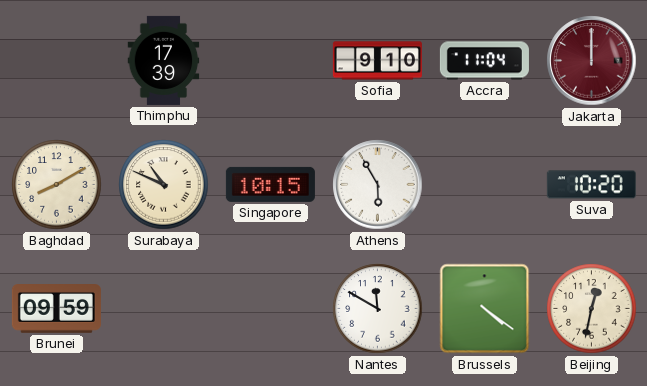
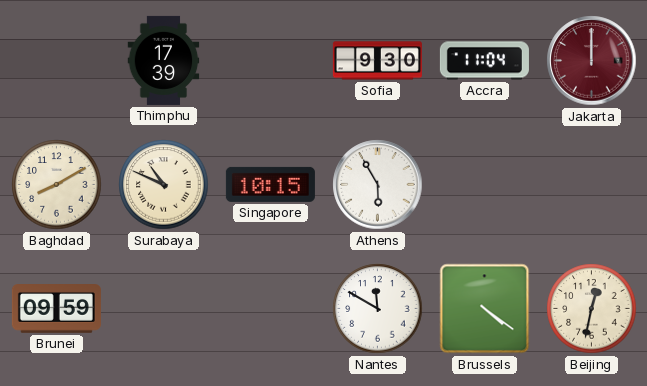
Sofia: 9:10 -> 9:30
Suva: 10:20 -> none
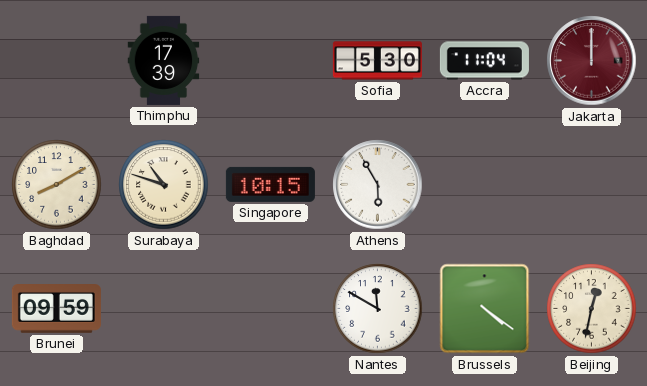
Sofia: 9:30 -> 5:30
Surabaya: 10:49 -> 10:48
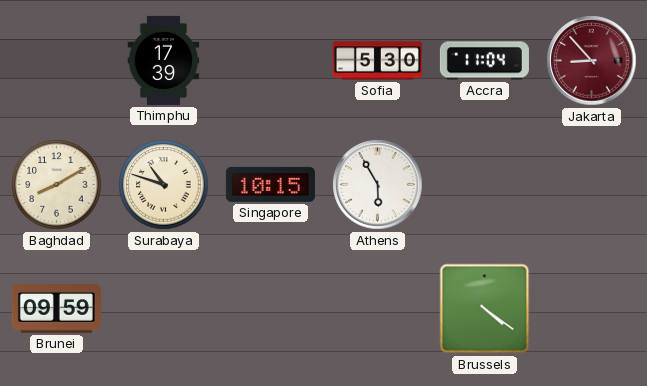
Jakarta: 12:00 -> 8:53
Nantes: 11:50 -> none
Beijing: 12:32 -> none
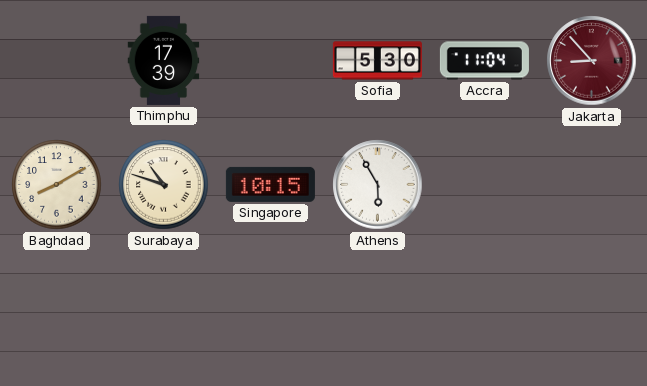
Brunei: 09:59 -> none
Brussels: 4:21 -> none
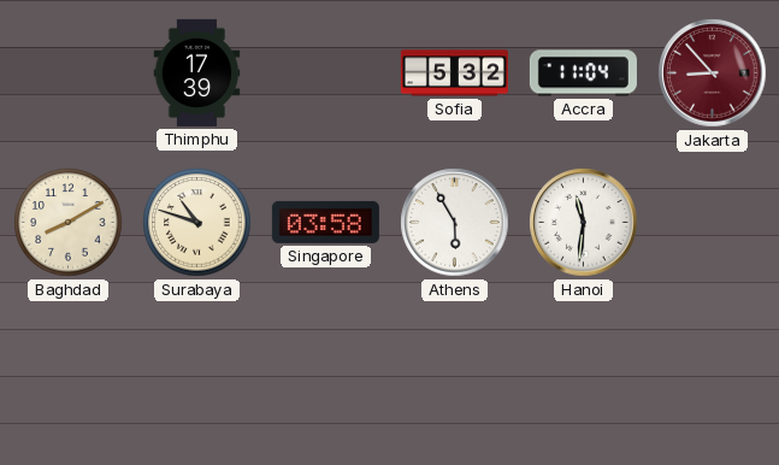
Sofia: 5:30 -> 5:32
Singapore: 10:15 -> 03:58
Hanoi: none -> 11:31
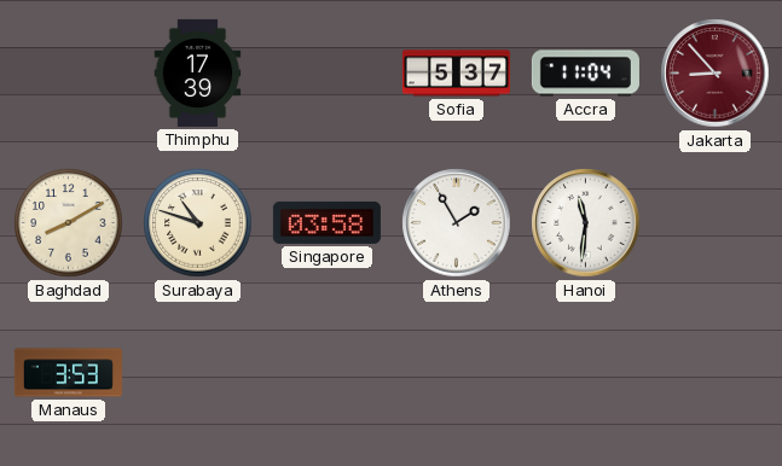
Sofia: 5:32 -> 5:37
Athens: 5:55 -> 1:55
Manaus: none -> 3:53
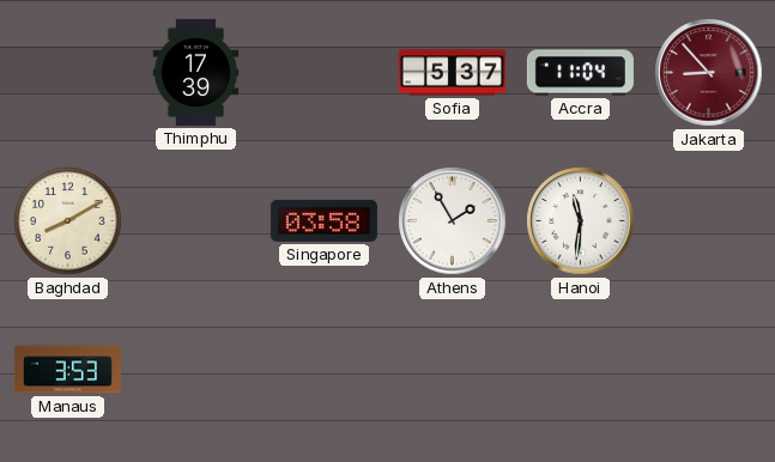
Surabaya: 10:48 -> none
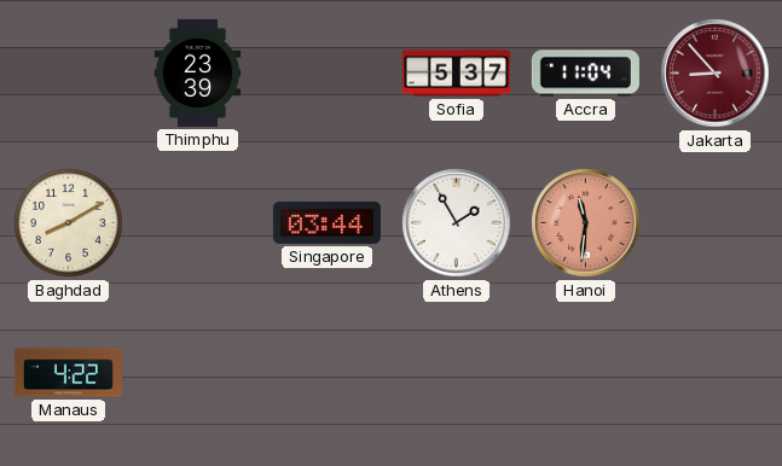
Thimphu: 17:39 -> 23:39
Singapore: 03:58 -> 03:44
Hanoi dial: white -> salmon
Manaus: 3:53 -> 4:22
